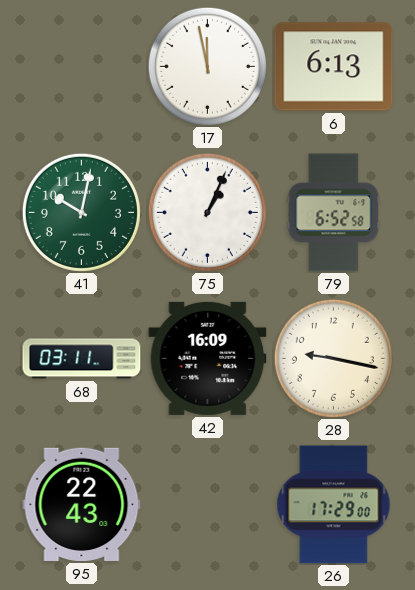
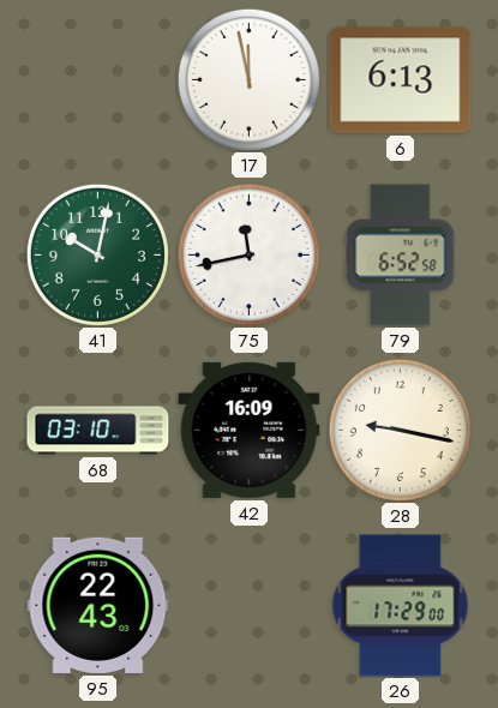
75: 1:04 -> 11:43
68: 03:11 -> 03:10
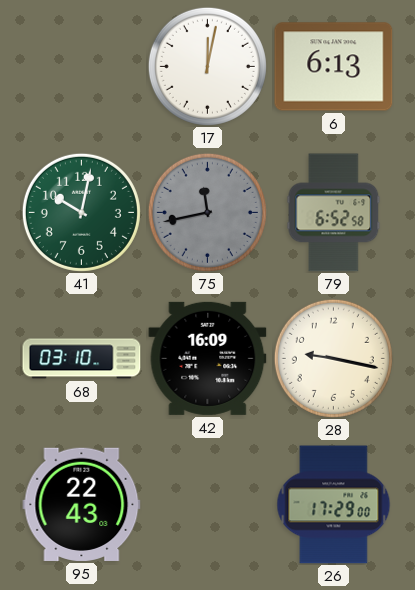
17: 11:58 -> 12:02
75 dial: white -> grey
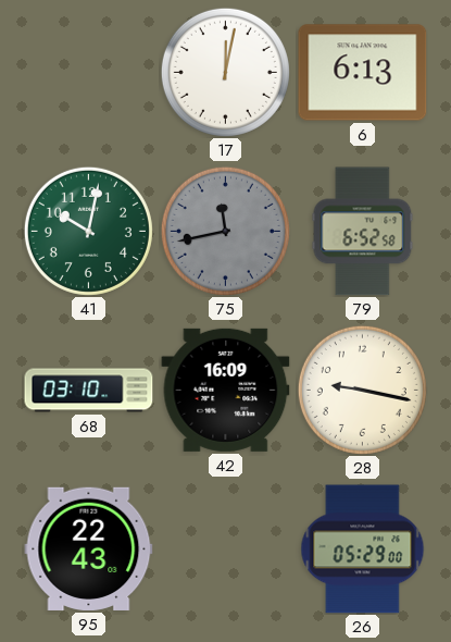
26: 17:29 -> 05:29
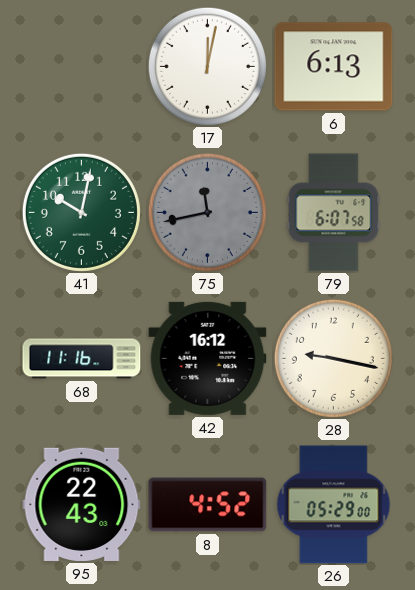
79: 6:52 -> 6:07
68: 03:10 -> 11:16
42: 16:09 -> 16:12
8: none -> 4:52
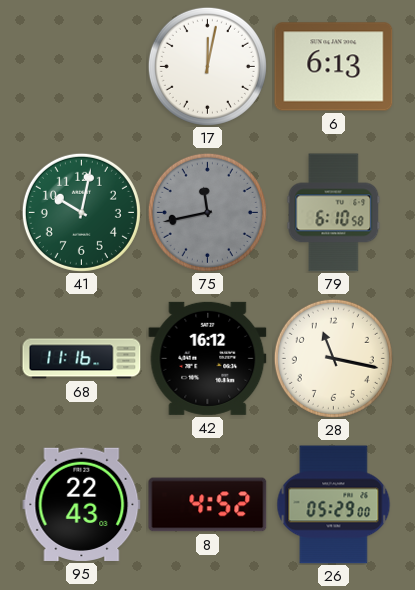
79: 6:07 -> 6:10
28: 9:17 -> 11:17
